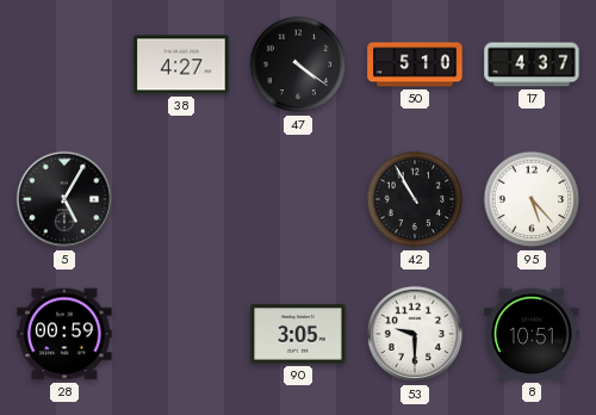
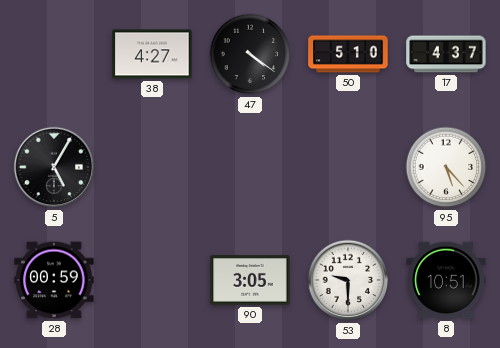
42: 10:55 -> none
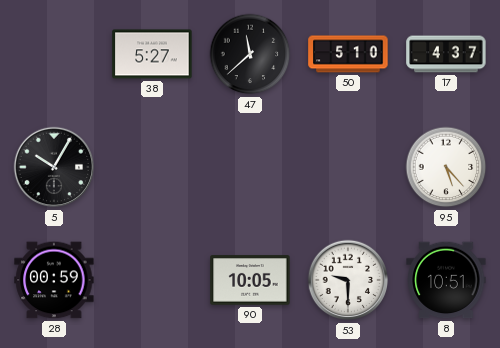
38: 4:27 -> 5:27
47: 4:21 -> 11:38
5: 5:05 -> 10:05
90: 3:05 -> 10:05
